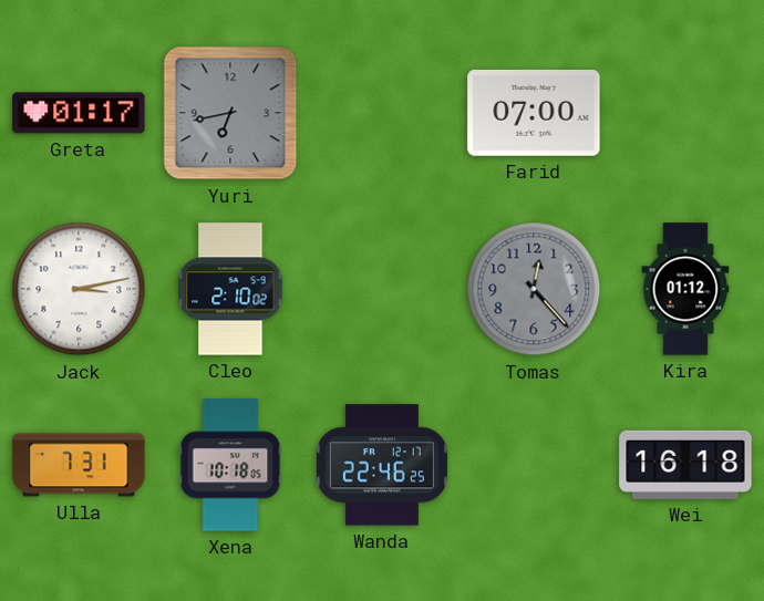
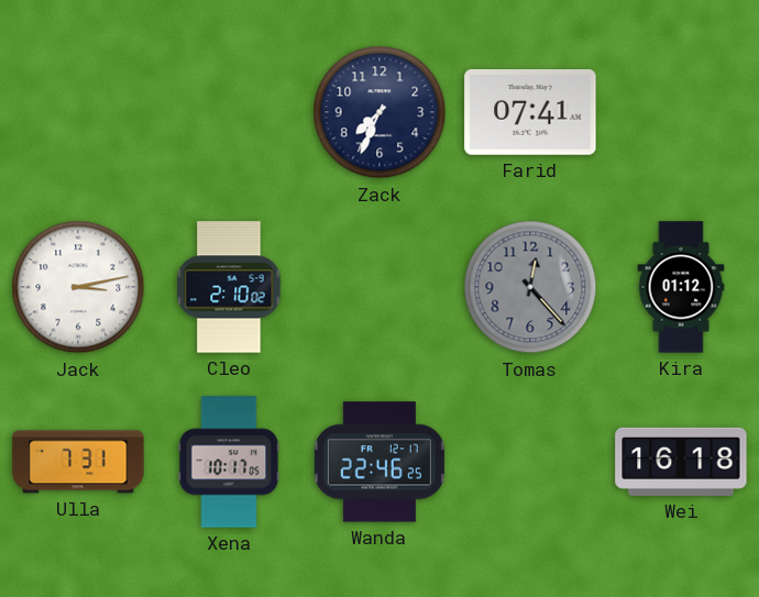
Greta: 01:17 -> none
Yuri: 6:43 -> none
Zack: none -> 7:34
Farid: 07:00 -> 07:41
Xena: 10:18 -> 10:17
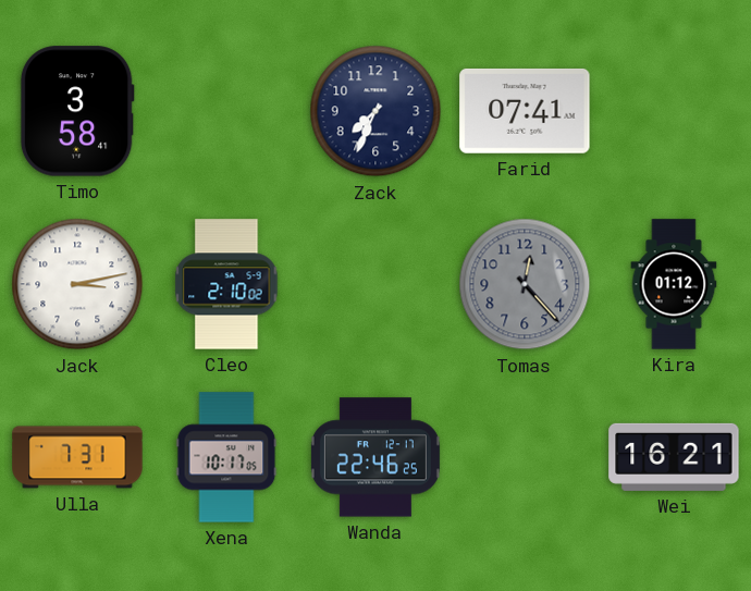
Timo: none -> 3:58
Wei: 16:18 -> 16:21
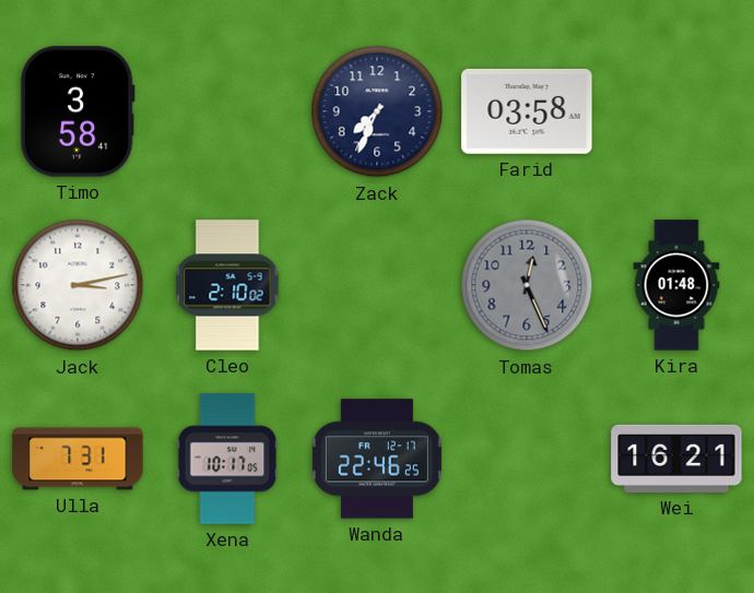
Farid: 07:41 -> 03:58
Tomas: 12:23 -> 12:26
Kira: 01:12 -> 01:48
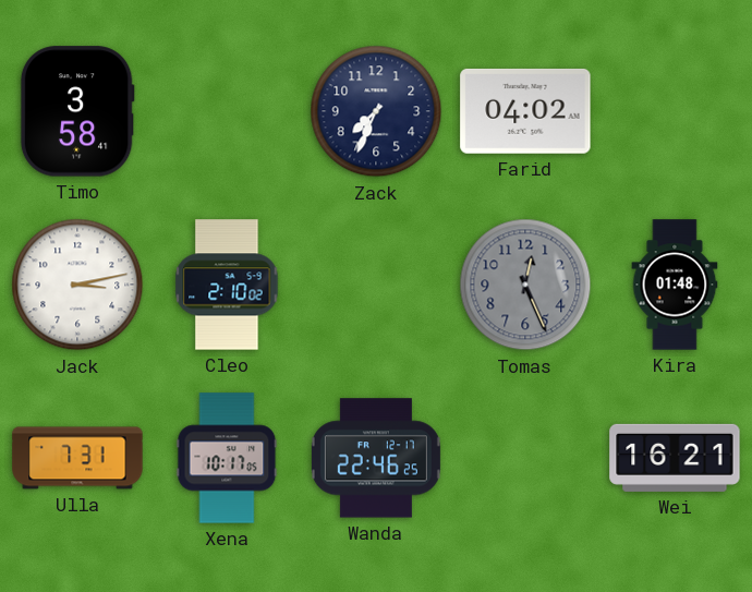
Farid: 03:58 -> 04:02
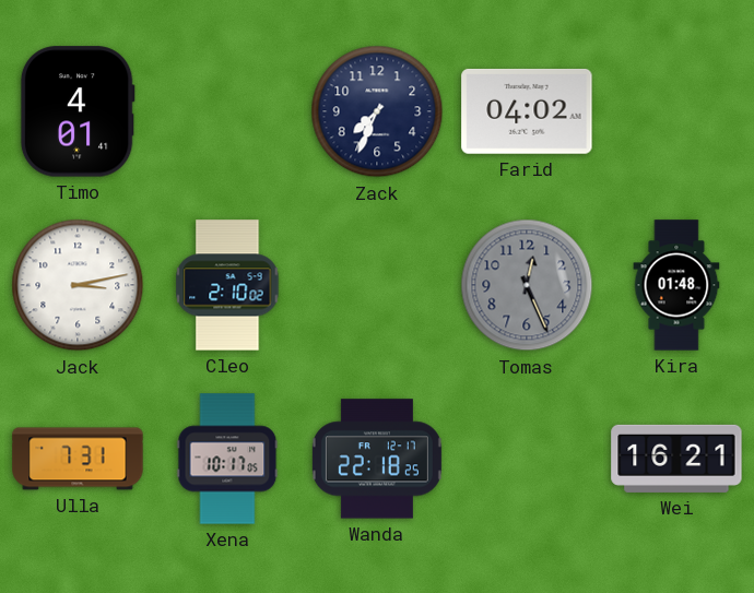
Timo: 3:58 -> 4:01
Wanda: 22:46 -> 22:18
